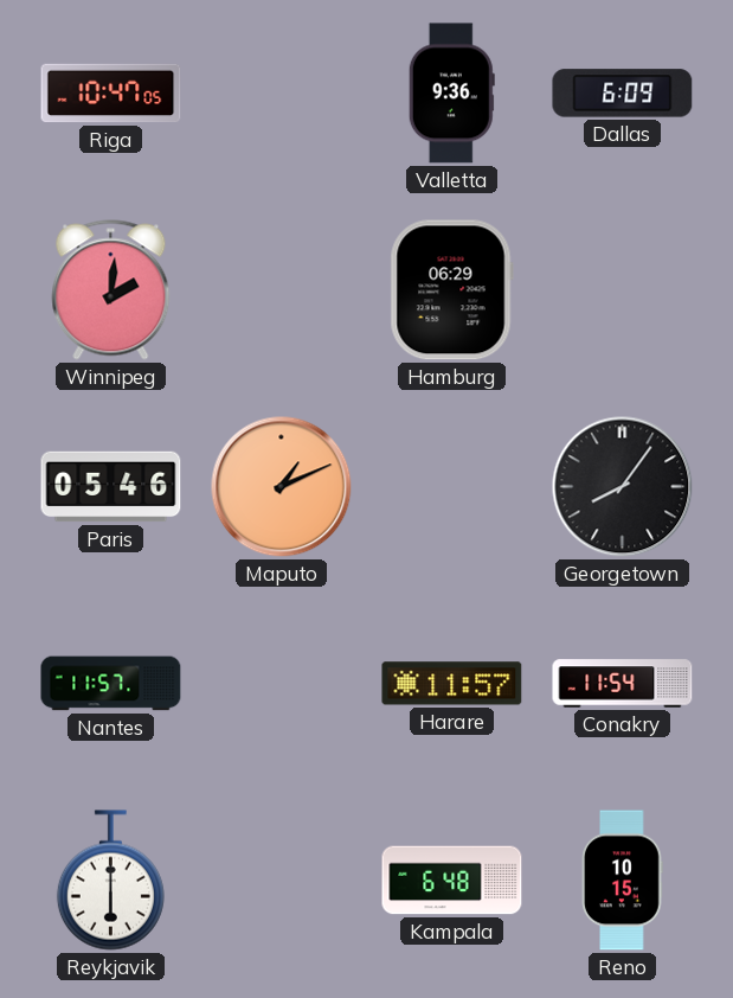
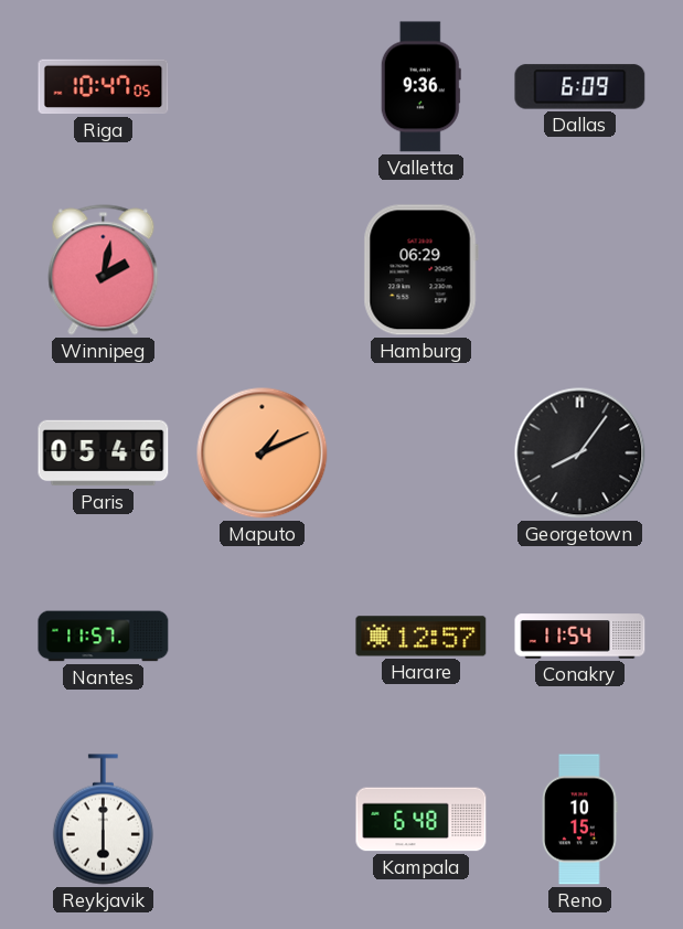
Winnipeg: 2:01 -> 2:02
Harare: 11:57 -> 12:57
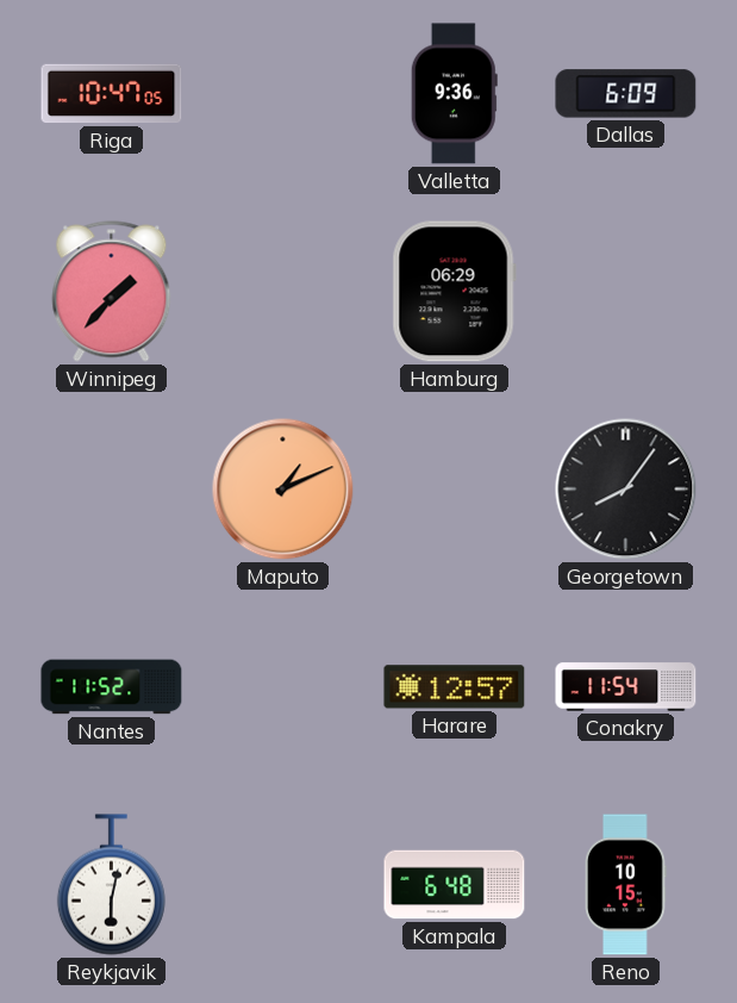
Winnipeg: 2:02 -> 1:37
Paris: 05:46 -> none
Nantes: 11:57 -> 11:52
Reykjavik: 6:00 -> 6:02
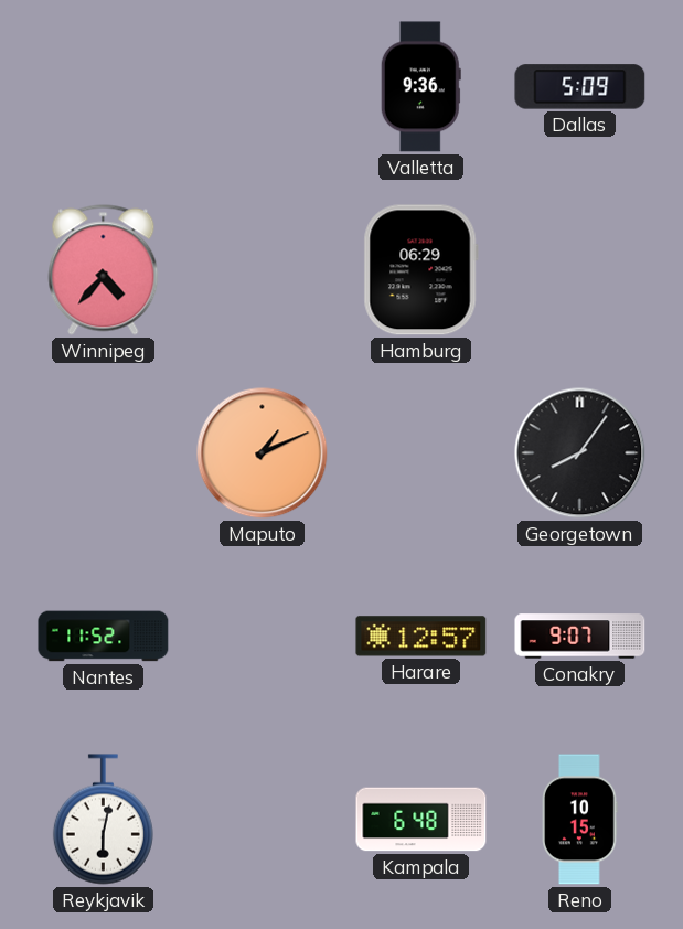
Riga: 10:47 -> none
Dallas: 6:09 -> 5:09
Winnipeg: 1:37 -> 4:37
Conakry: 11:54 -> 9:07
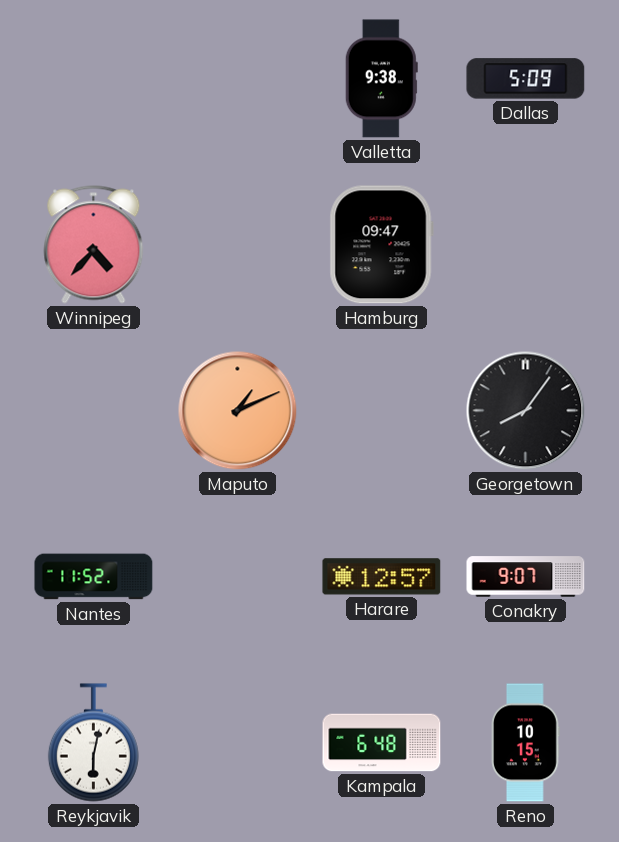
Valletta: 9:36 -> 9:38
Hamburg: 06:29 -> 09:47
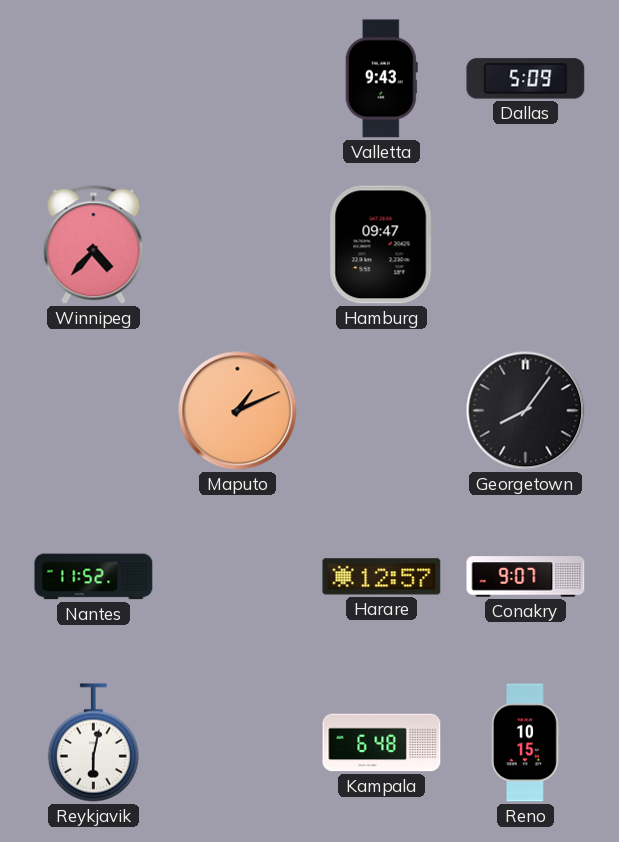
Valletta: 9:38 -> 9:43
